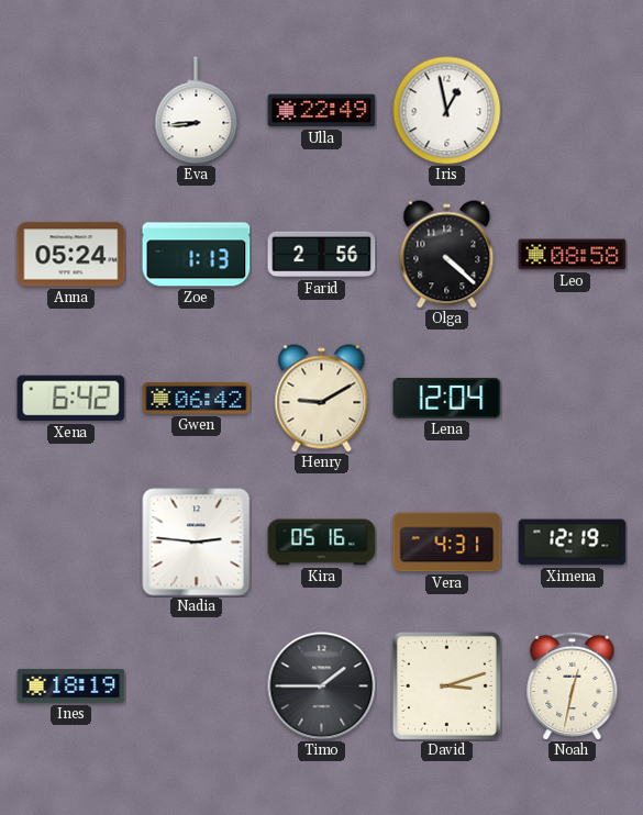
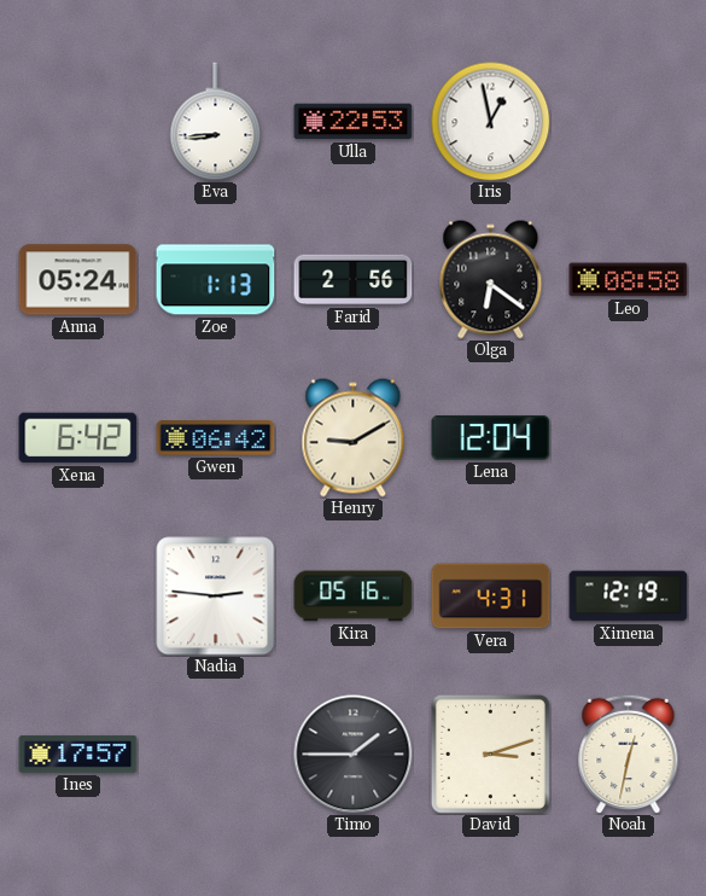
Ulla: 22:49 -> 22:53
Olga: 4:22 -> 6:21
Ines: 18:19 -> 17:57
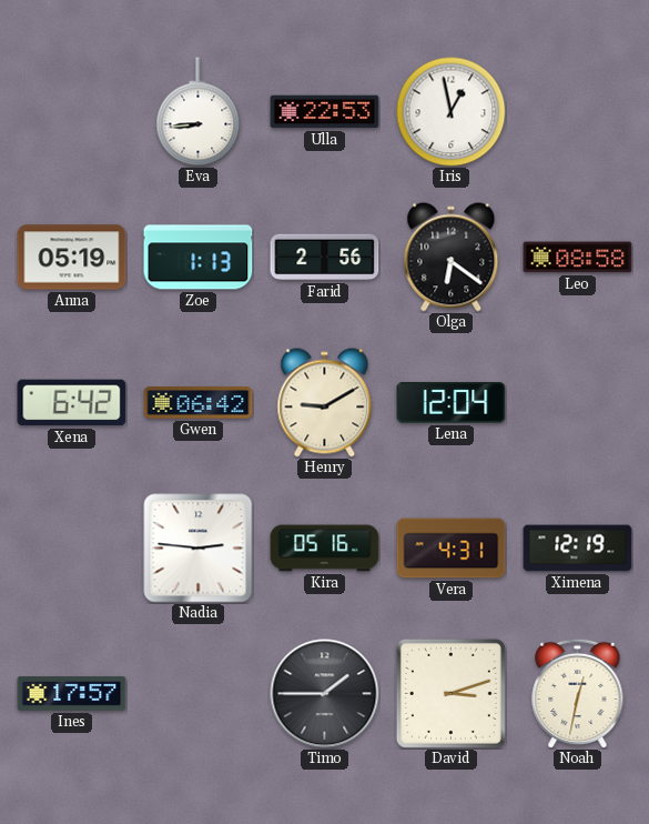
Anna: 05:24 -> 05:19
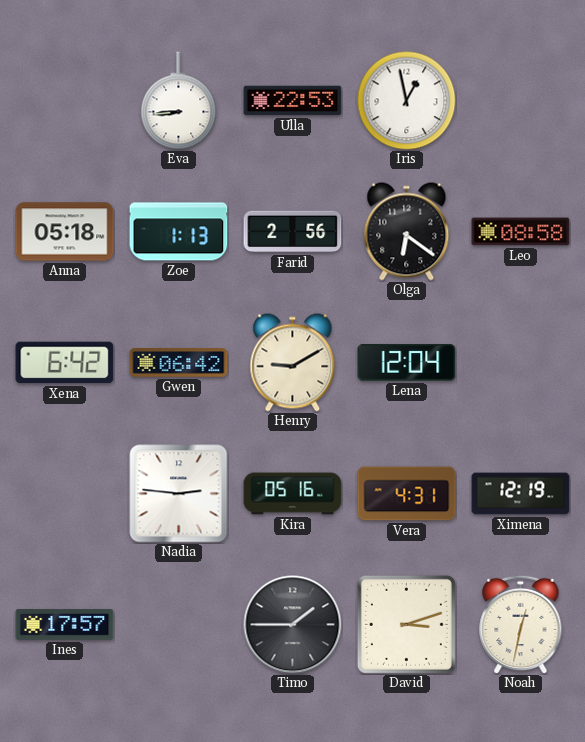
Anna: 05:19 -> 05:18
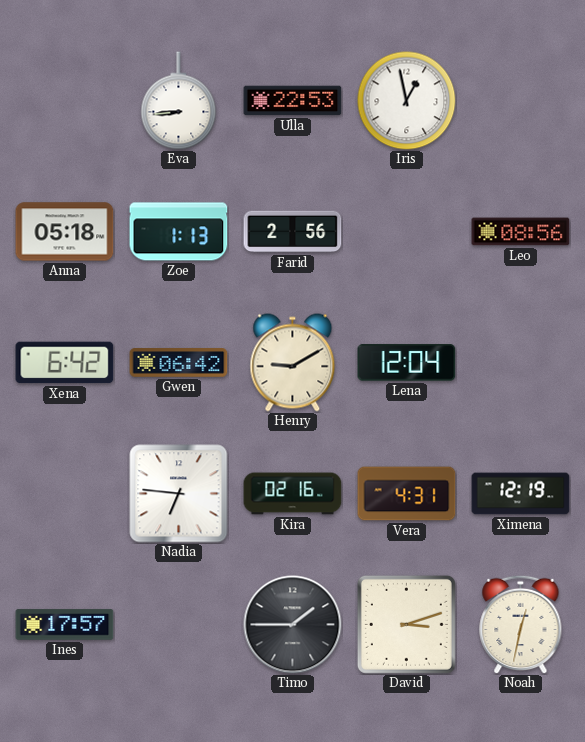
Olga: 6:21 -> none
Leo: 08:58 -> 08:56
Nadia: 2:46 -> 6:46
Kira: 05:16 -> 02:16
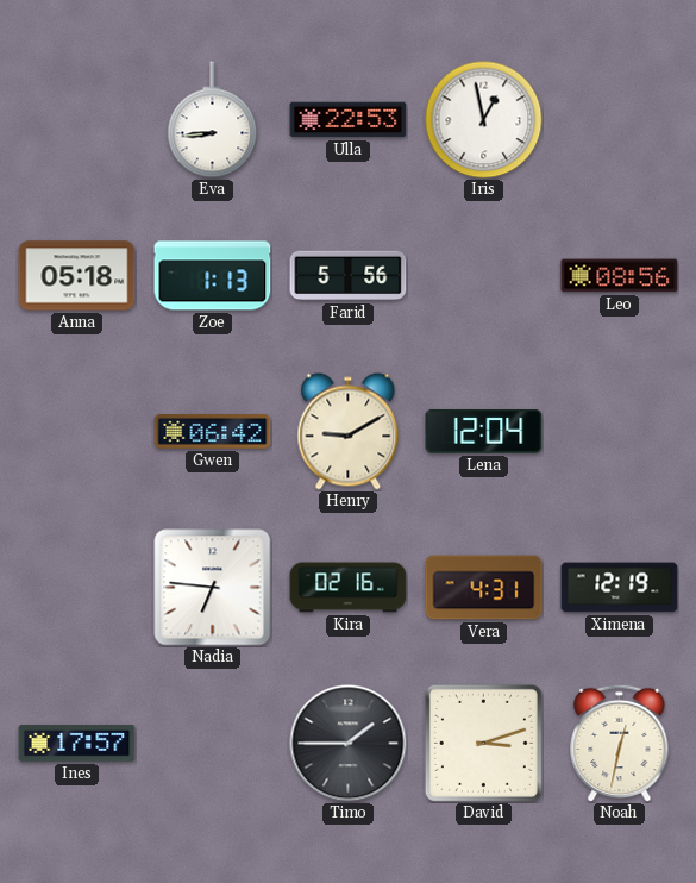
Farid: 2:56 -> 5:56
Xena: 6:42 -> none
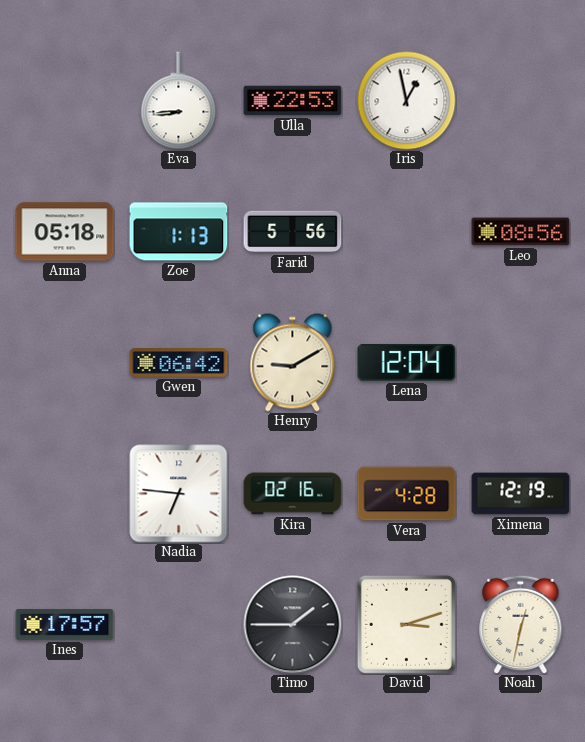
Vera: 4:31 -> 4:28
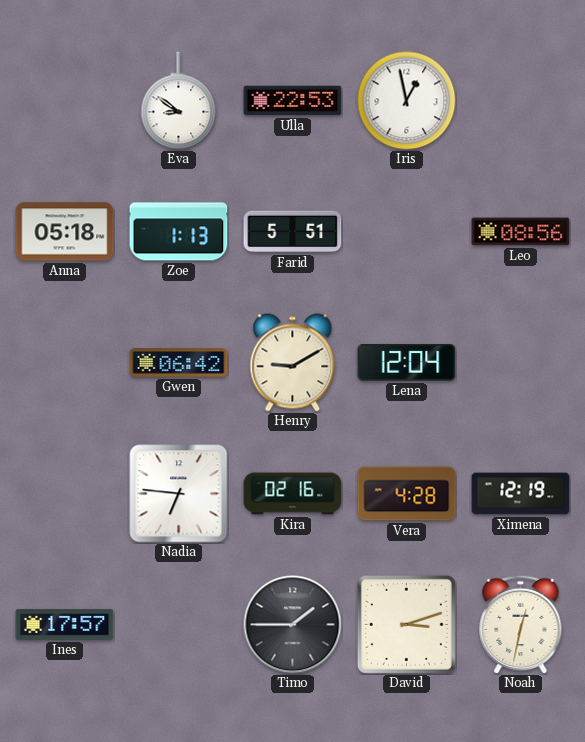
Eva: 8:44 -> 8:51
Farid: 5:56 -> 5:51
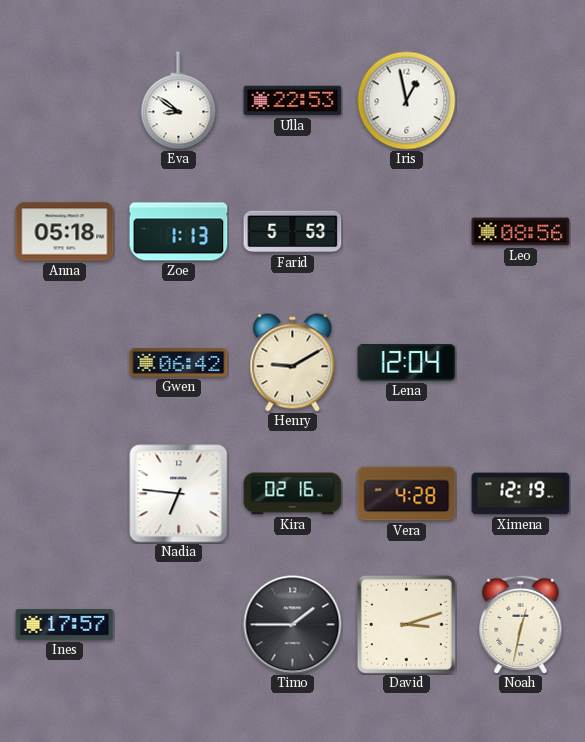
Farid: 5:51 -> 5:53
